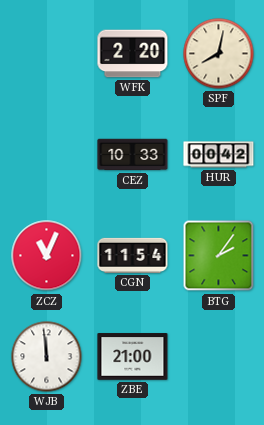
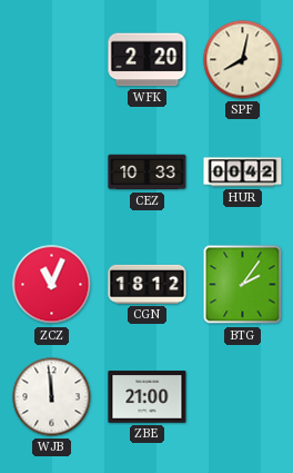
CGN: 11:54 -> 18:12
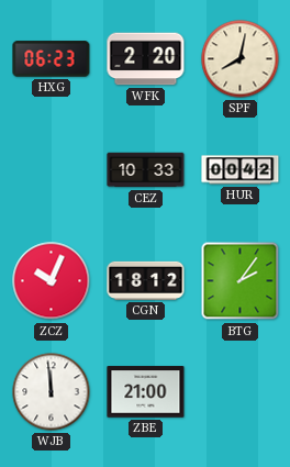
HXG: none -> 06:23
ZCZ: 11:04 -> 10:04
